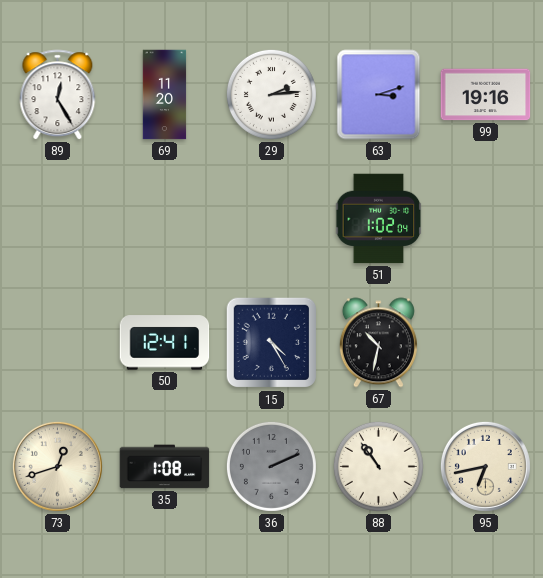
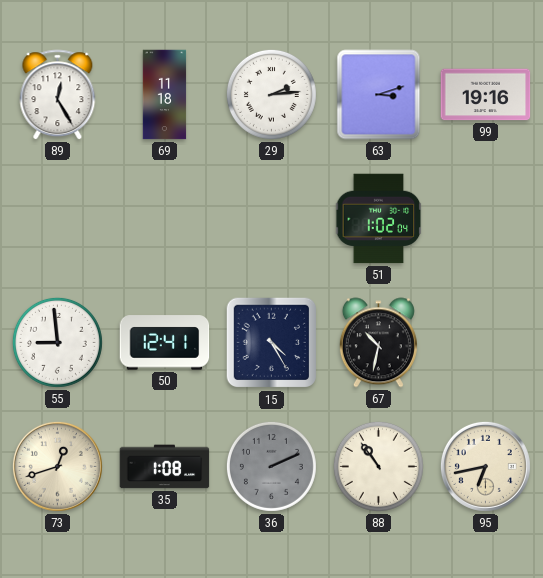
69: 11:20 -> 11:18
55: none -> 8:59
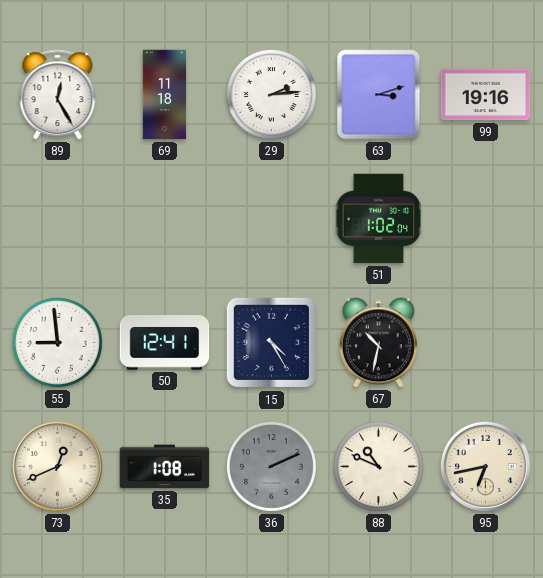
73: 12:42 -> 12:41
88: 10:54 -> 10:49
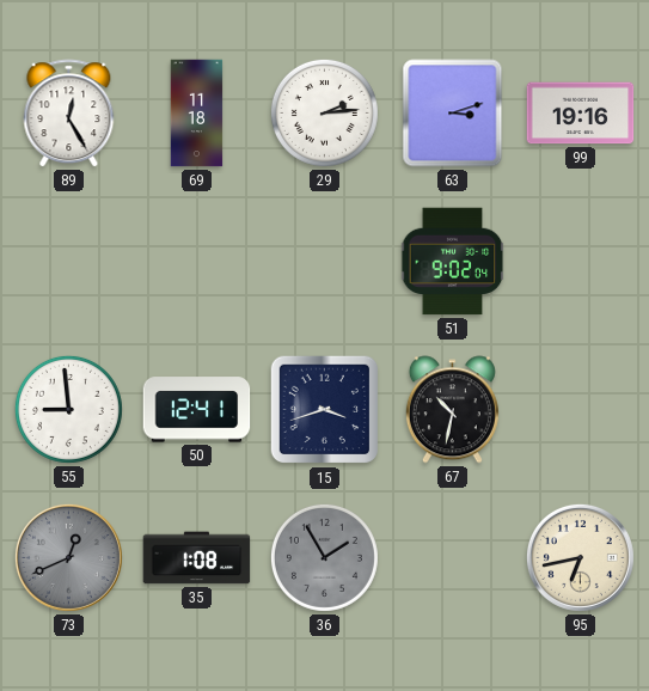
51: 1:02 -> 9:02
15: 4:25 -> 3:42
73 dial: cream -> grey
36: 2:11 -> 1:55
88: 10:49 -> none
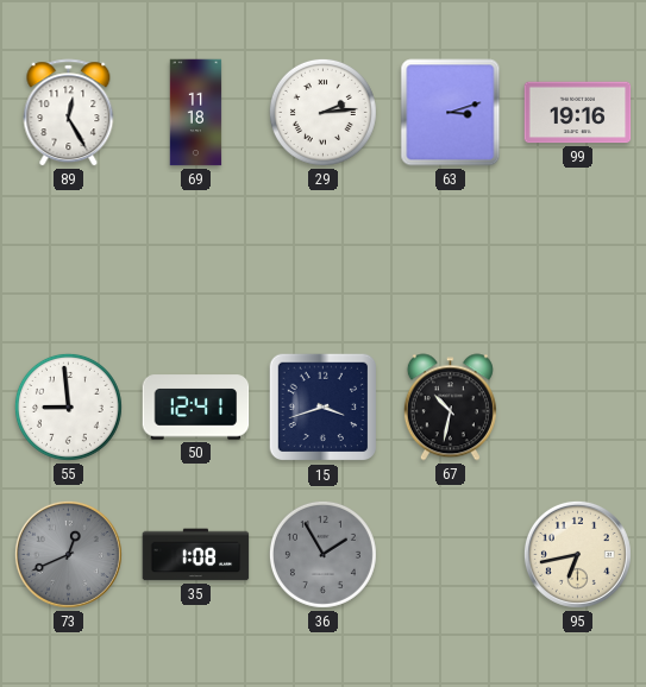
51: 9:02 -> none
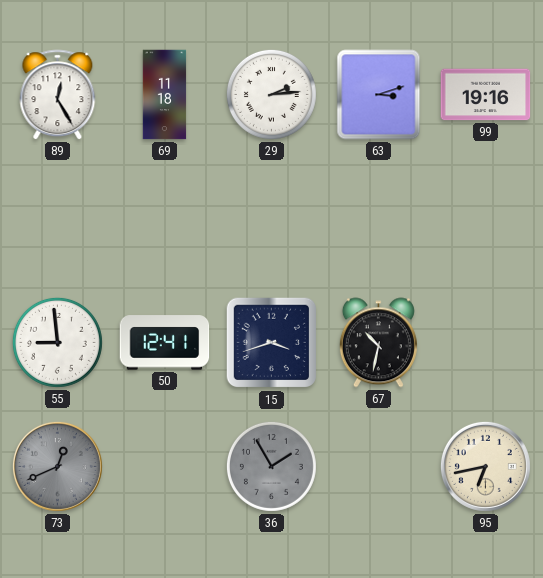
35: 1:08 -> none
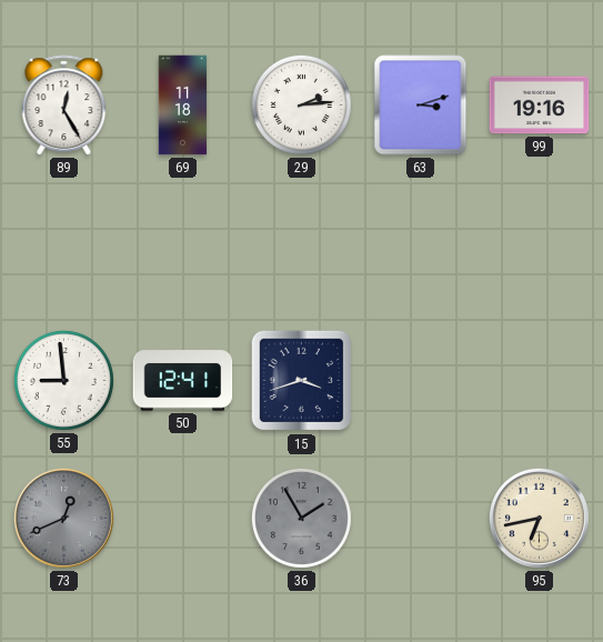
67: 10:32 -> none
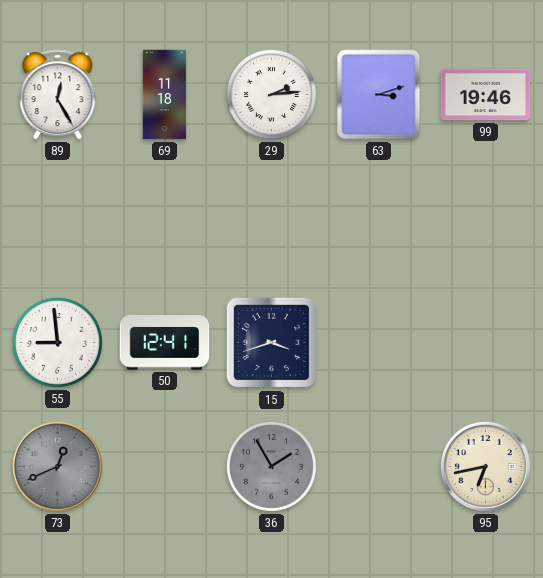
99: 19:16 -> 19:46
